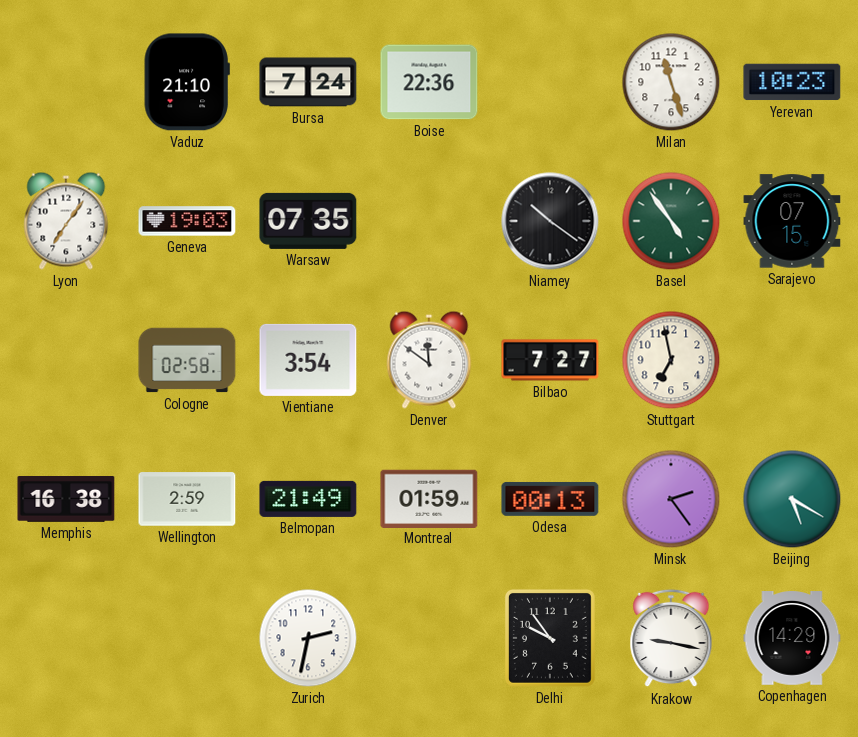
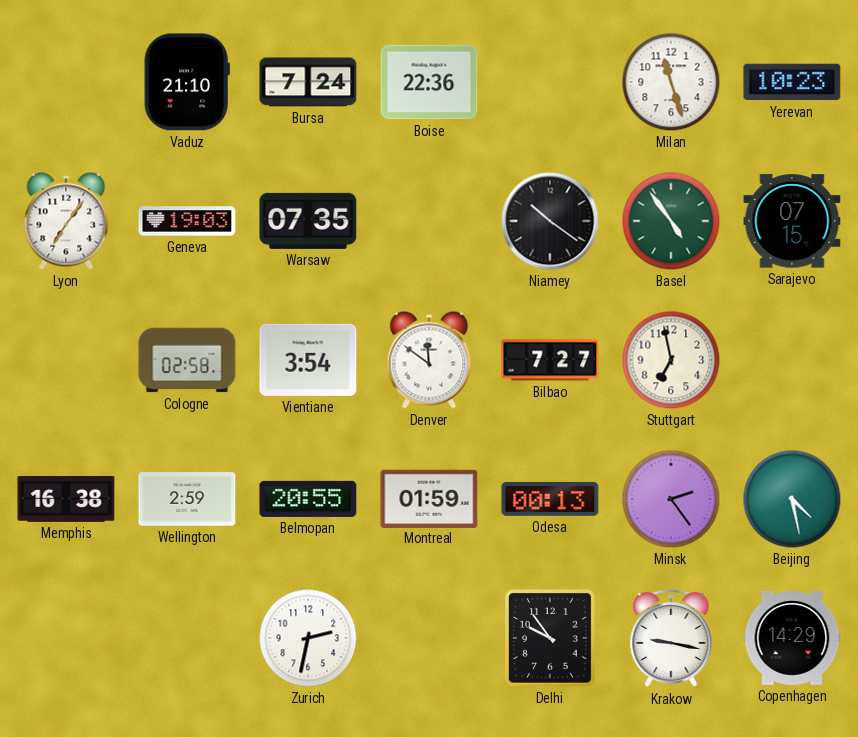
Belmopan: 21:49 -> 20:55
Beijing: 5:20 -> 4:28
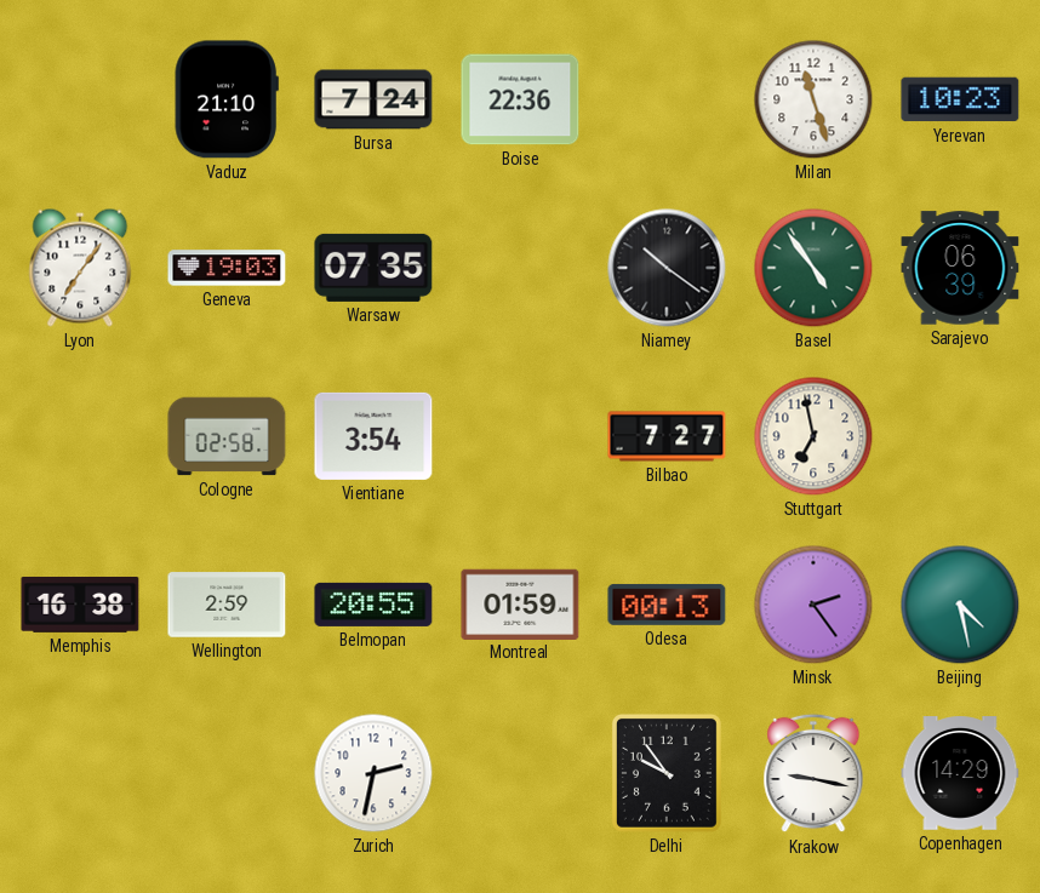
Sarajevo: 07:15 -> 06:39
Denver: 11:51 -> none
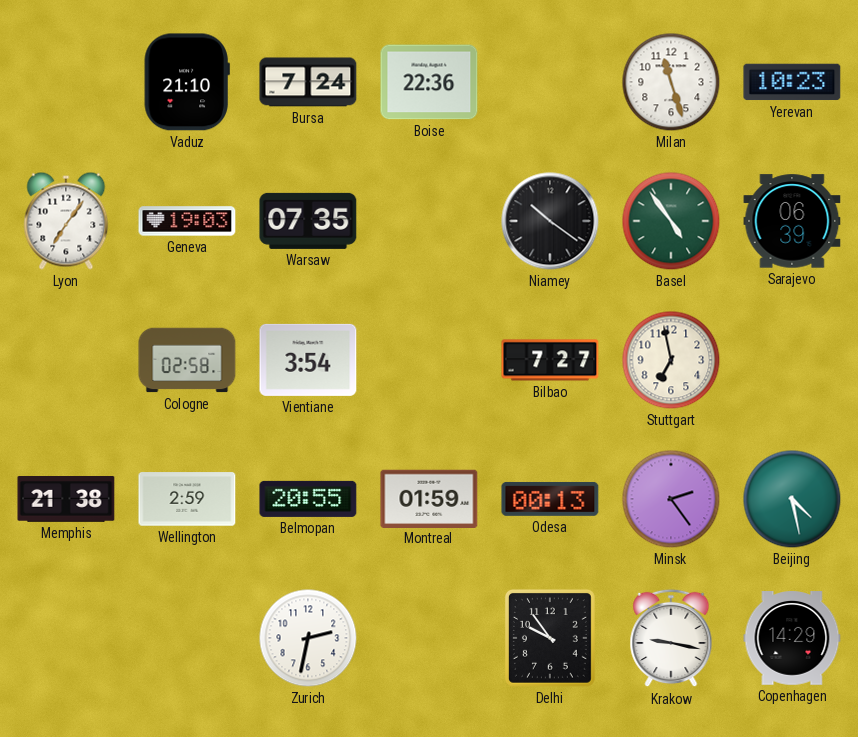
Memphis: 16:38 -> 21:38
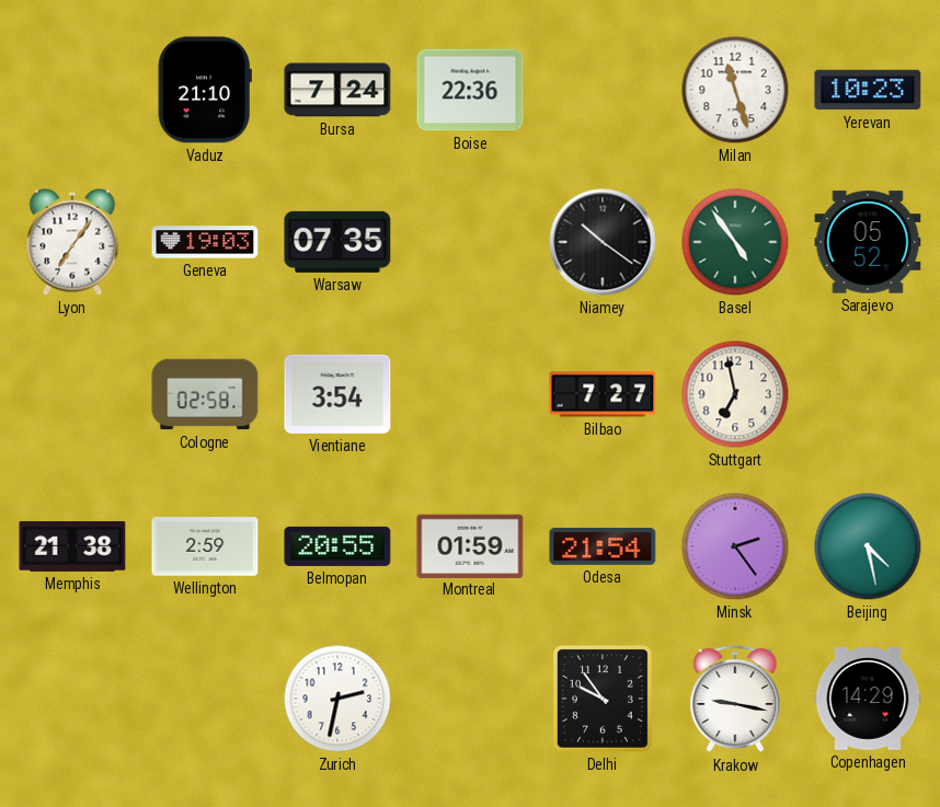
Sarajevo: 06:39 -> 05:52
Odesa: 00:13 -> 21:54
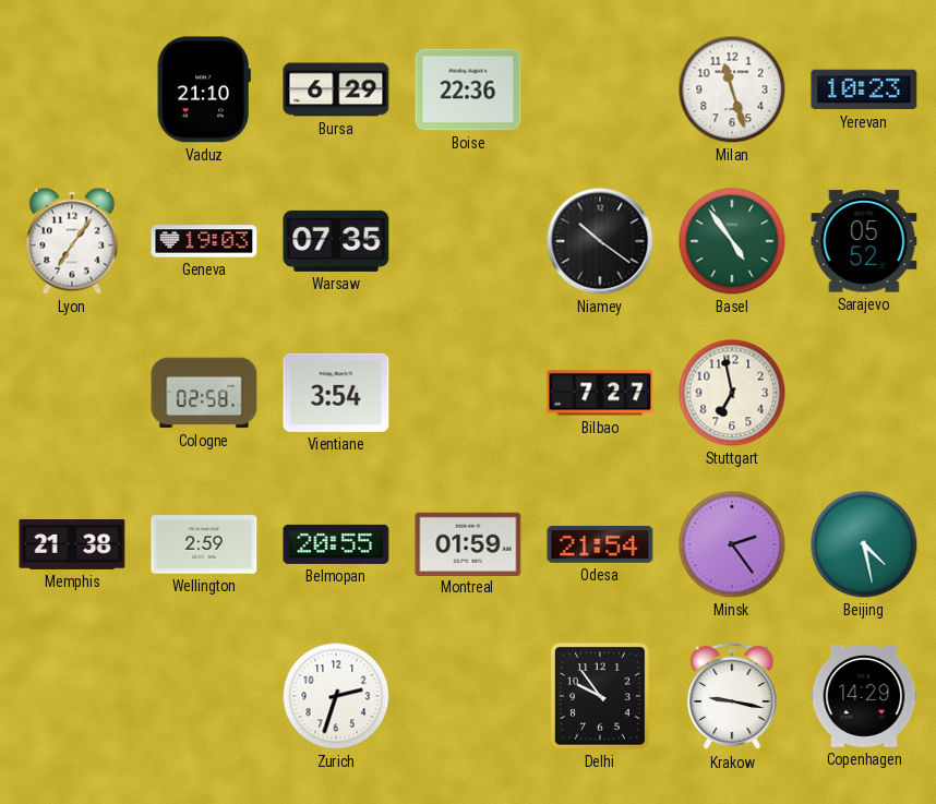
Bursa: 7:24 -> 6:29
Zurich: 2:32 -> 2:33
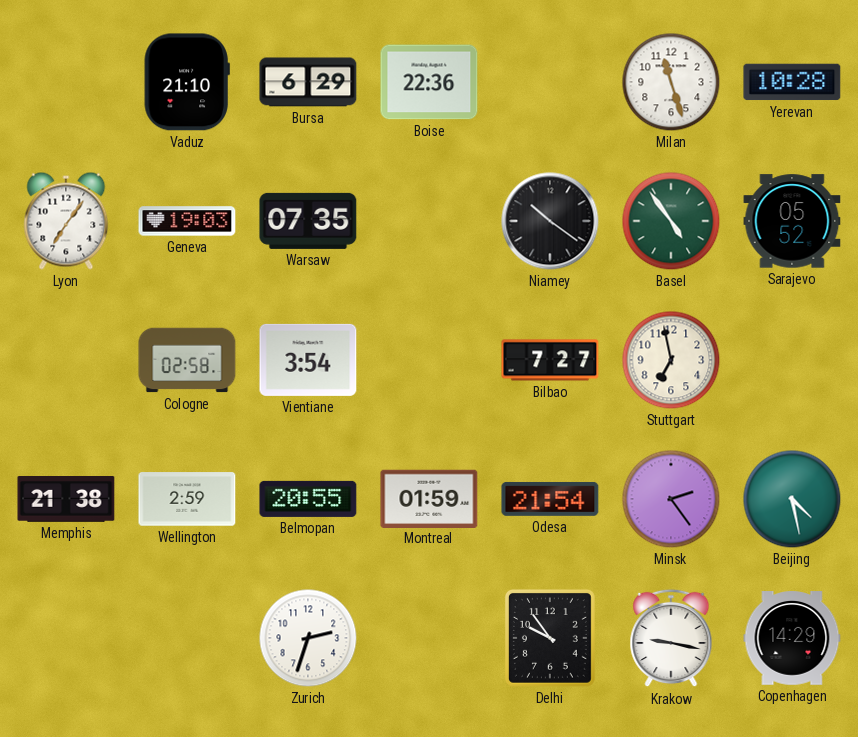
Yerevan: 10:23 -> 10:28
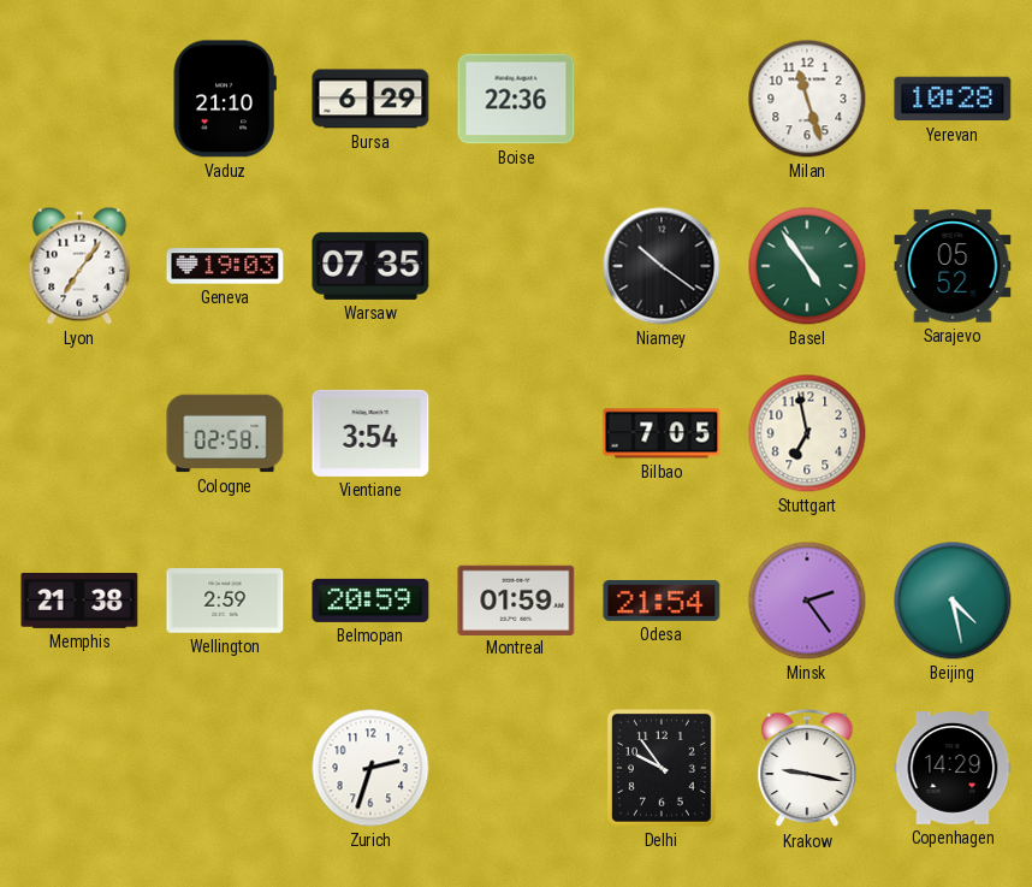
Bilbao: 7:27 -> 7:05
Belmopan: 20:55 -> 20:59
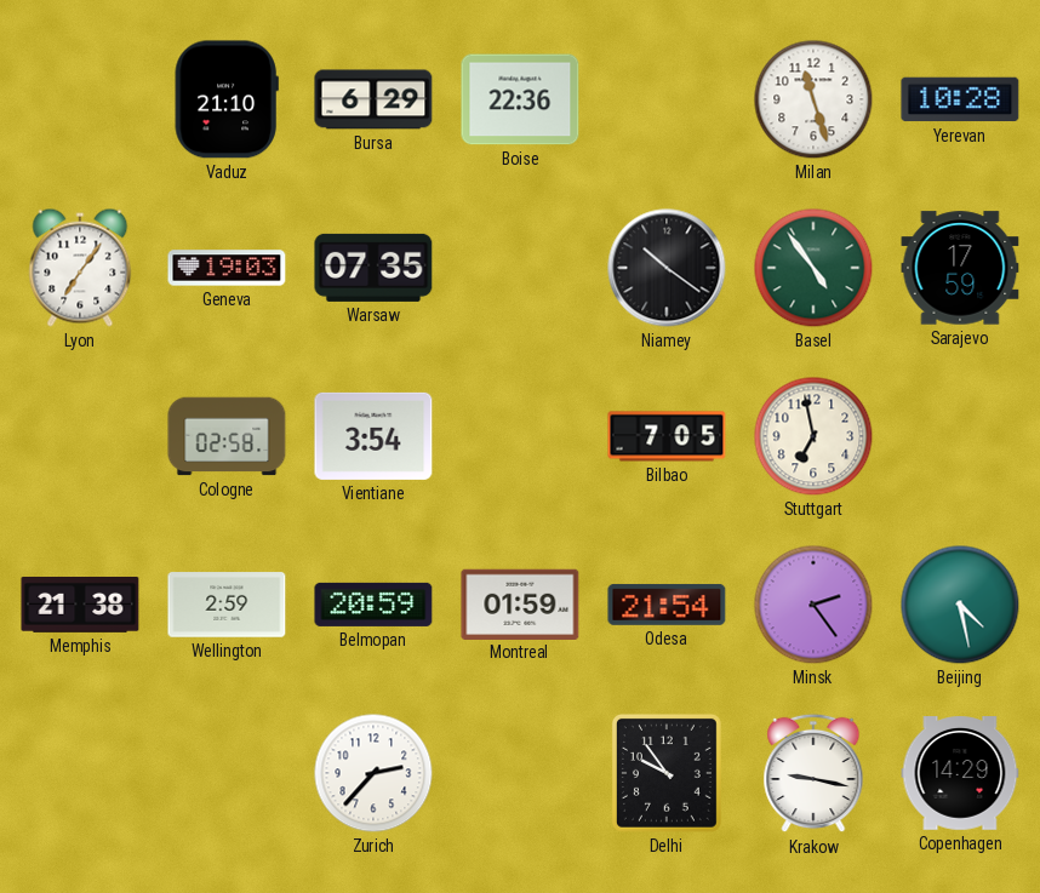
Sarajevo: 05:52 -> 17:59
Zurich: 2:33 -> 2:37
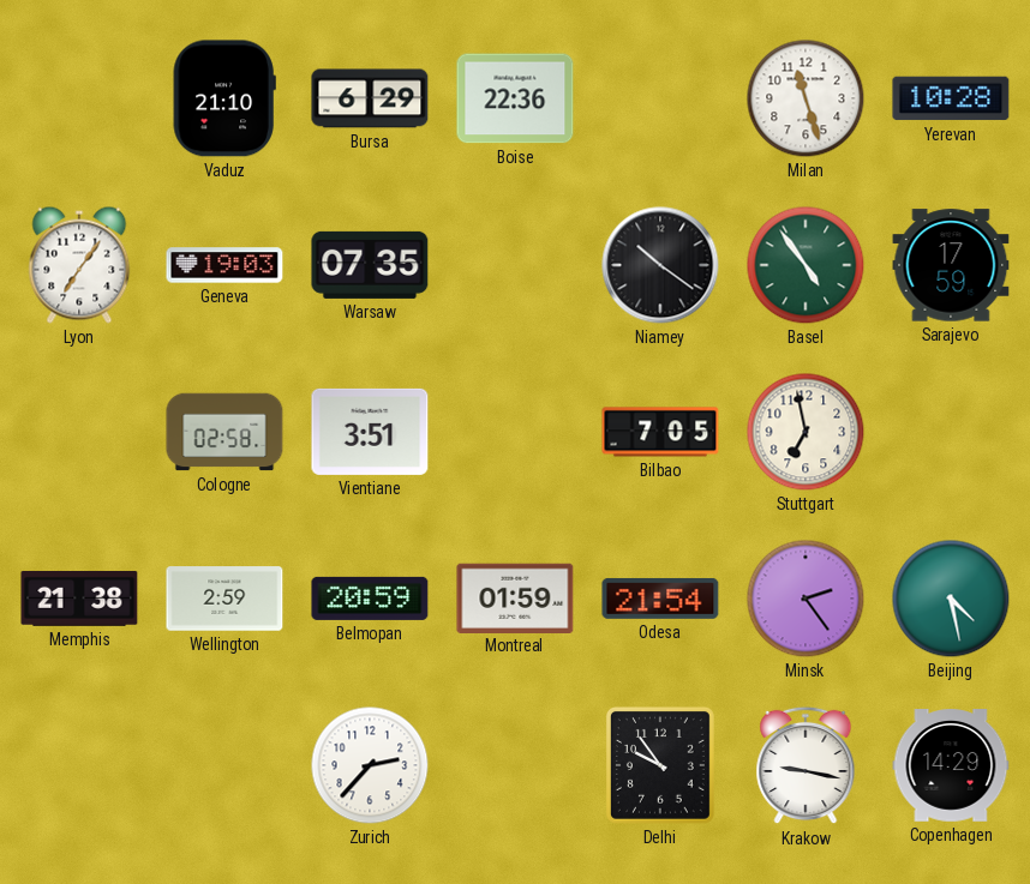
Vientiane: 3:54 -> 3:51
